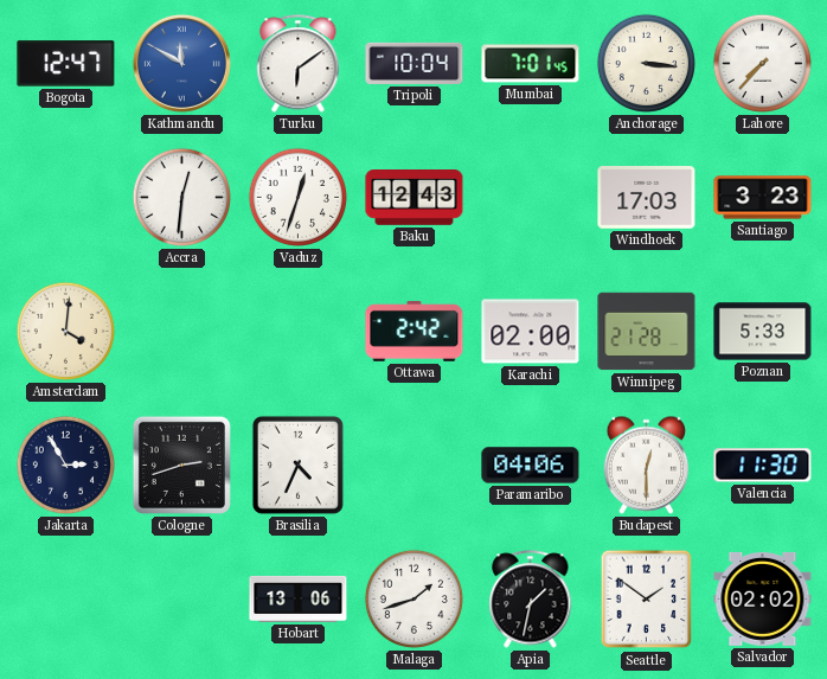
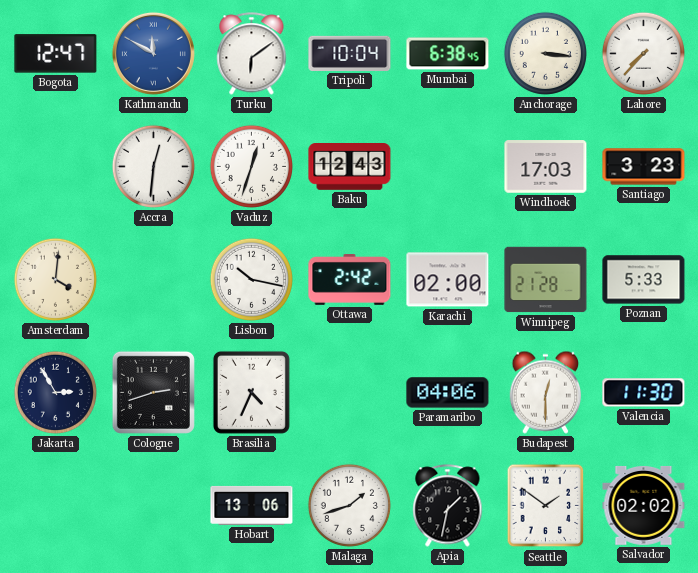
Mumbai: 7:01 -> 6:38
Lisbon: none -> 10:17
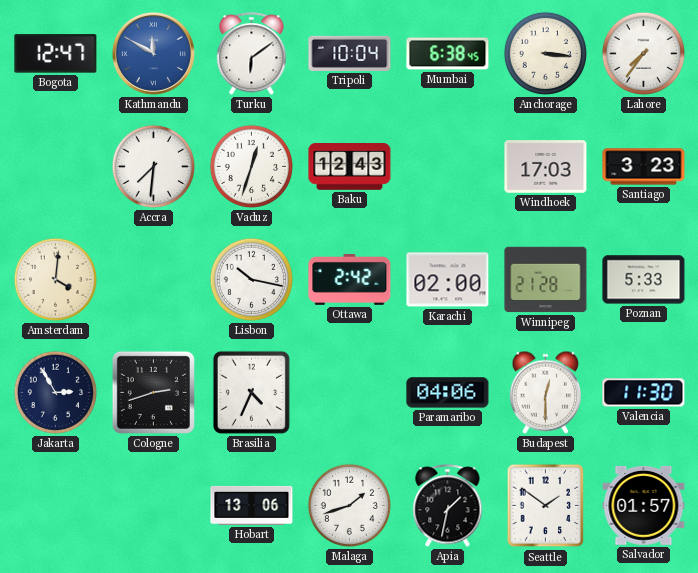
Lahore: 7:37 -> 7:36
Accra: 12:31 -> 7:31
Salvador: 02:02 -> 01:57
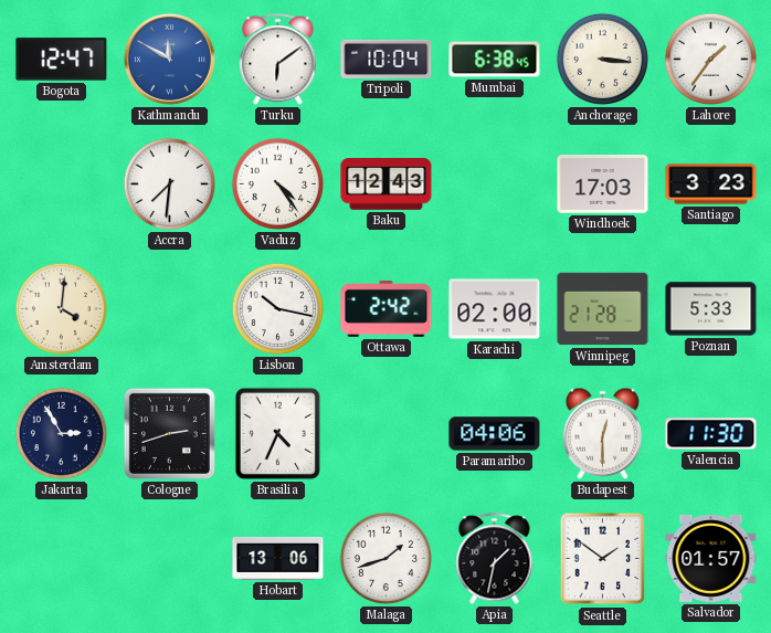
Lahore: 7:36 -> 1:36
Vaduz: 12:33 -> 4:24
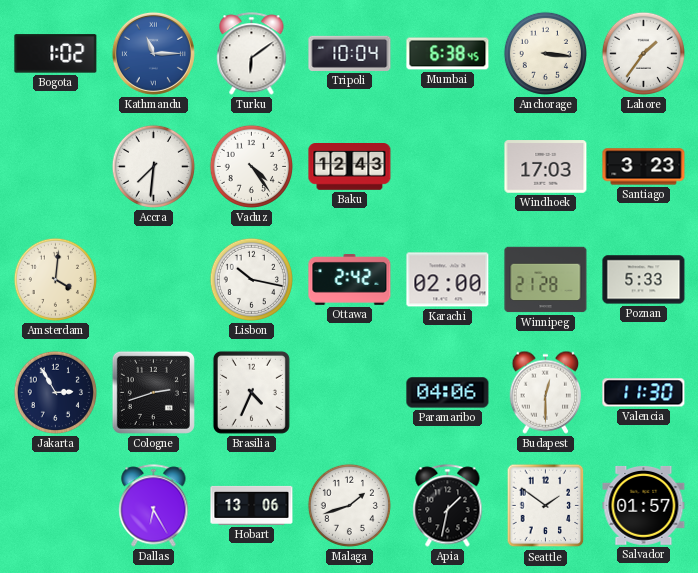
Bogota: 12:47 -> 1:02
Kathmandu: 11:50 -> 11:15
Dallas: none -> 6:25
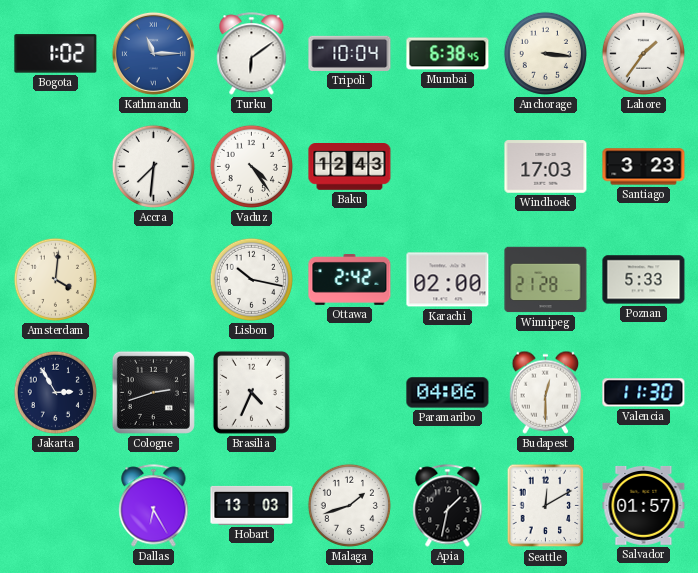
Hobart: 13:06 -> 13:03
Seattle: 1:51 -> 12:10
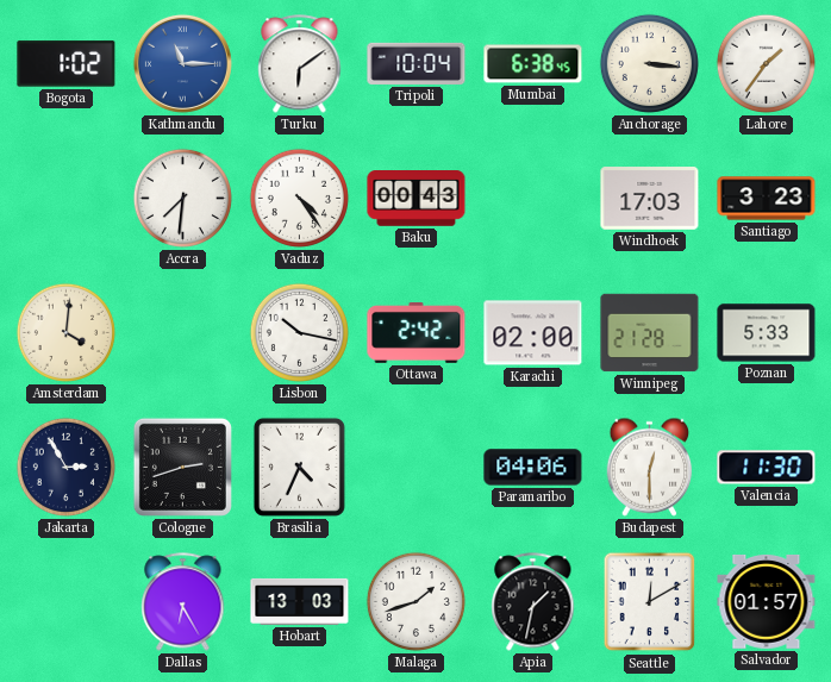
Baku: 12:43 -> 00:43
